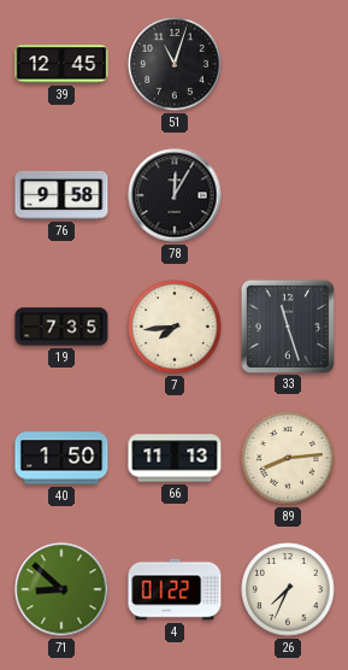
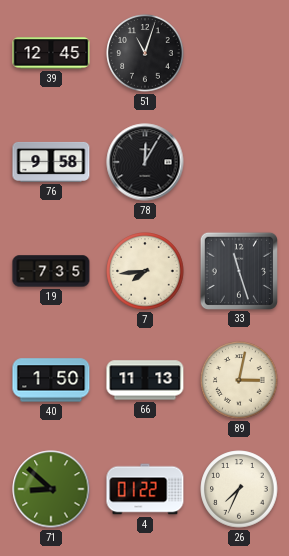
89: 8:14 -> 3:02
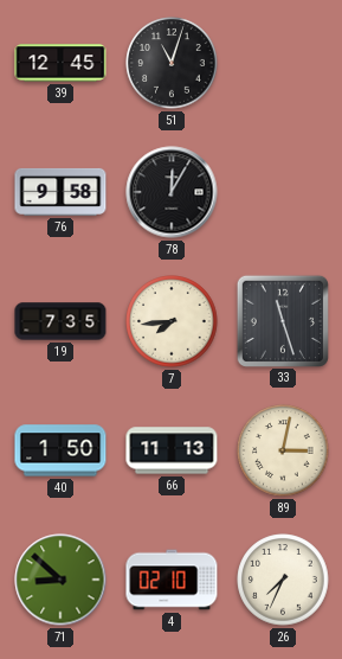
4: 01:22 -> 02:10
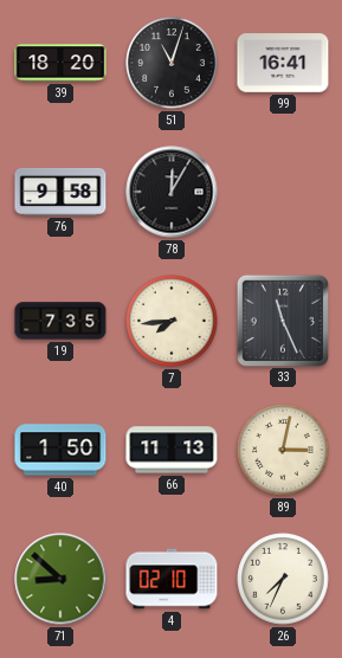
39: 12:45 -> 18:20
99: none -> 16:41
33: 11:27 -> 11:26
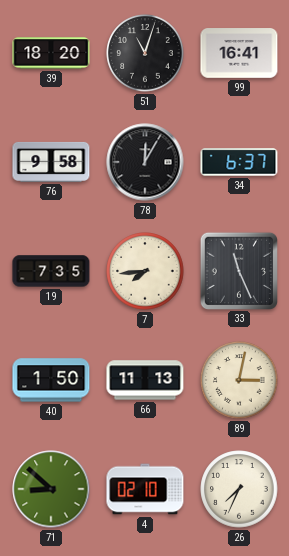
34: none -> 6:37
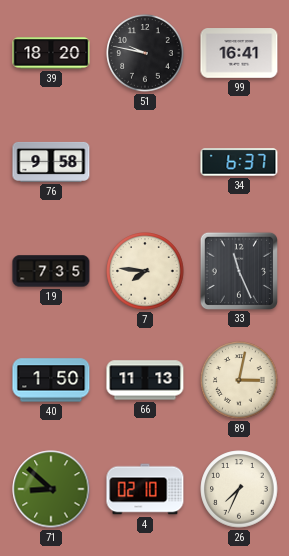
51: 11:03 -> 9:47
78: 12:05 -> none
7: 7:44 -> 7:46
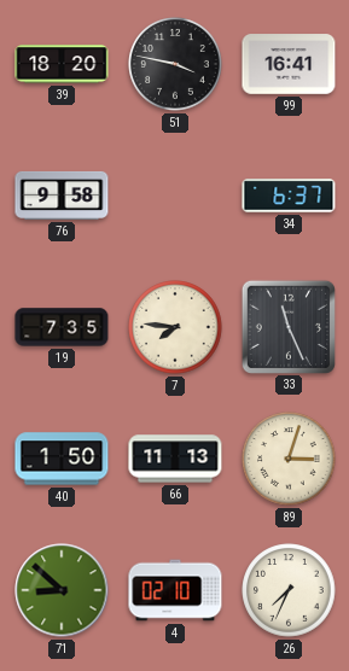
51: 9:47 -> 3:47
89: 3:02 -> 3:03
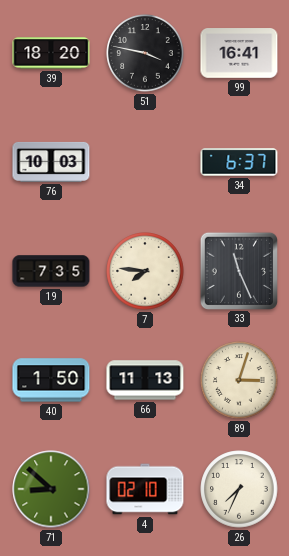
76: 9:58 -> 10:03
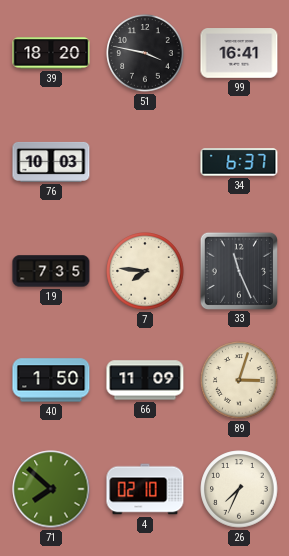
66: 11:13 -> 11:09
71: 8:52 -> 7:52
